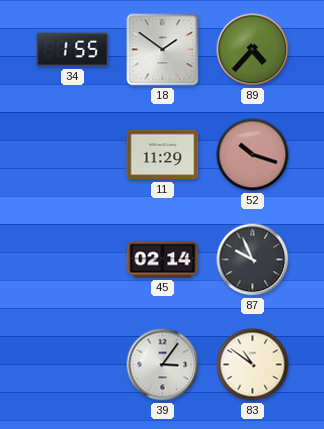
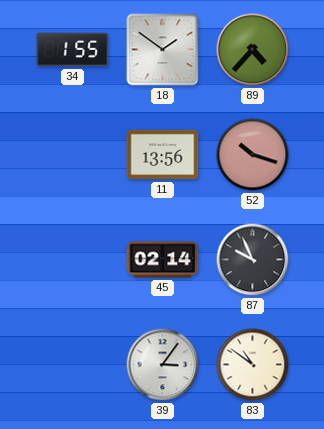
11: 11:29 -> 13:56
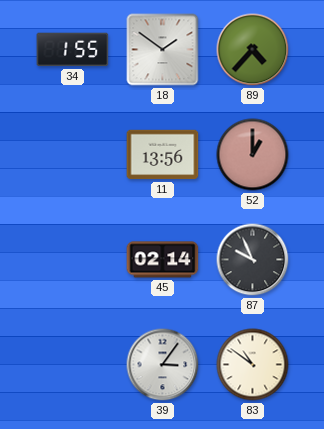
52: 10:18 -> 1:00
